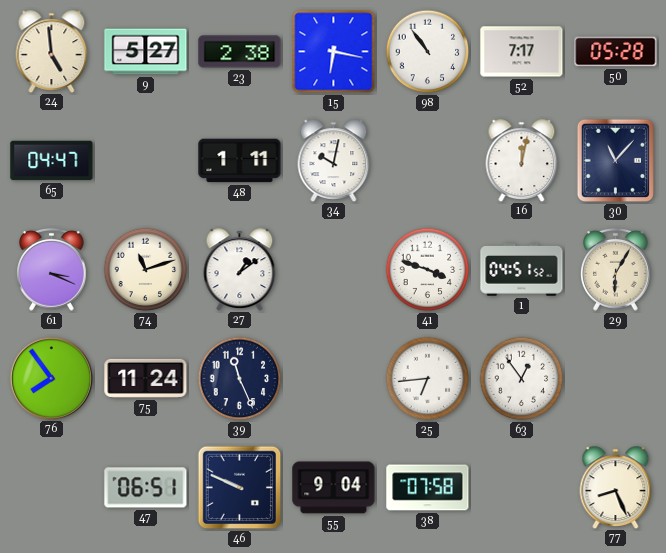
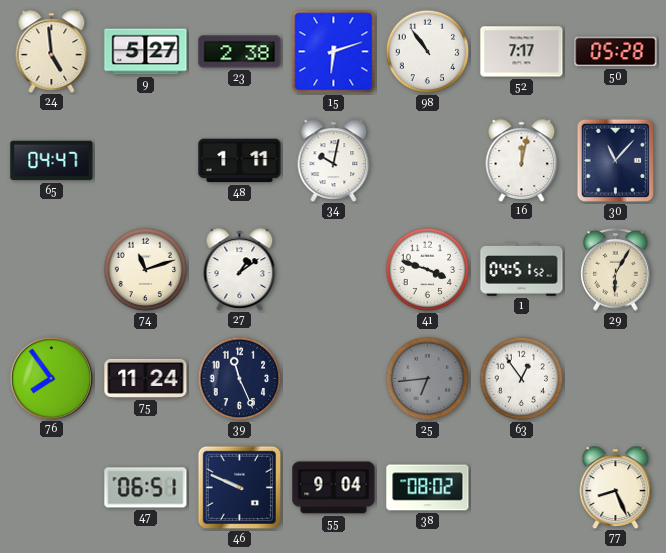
15: 6:17 -> 6:12
61: 3:19 -> none
25 dial: white -> grey
38: 07:58 -> 08:02
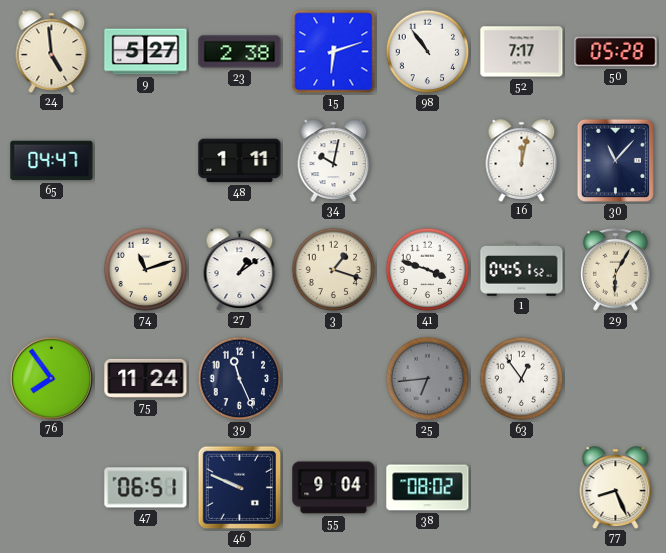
3: none -> 1:18
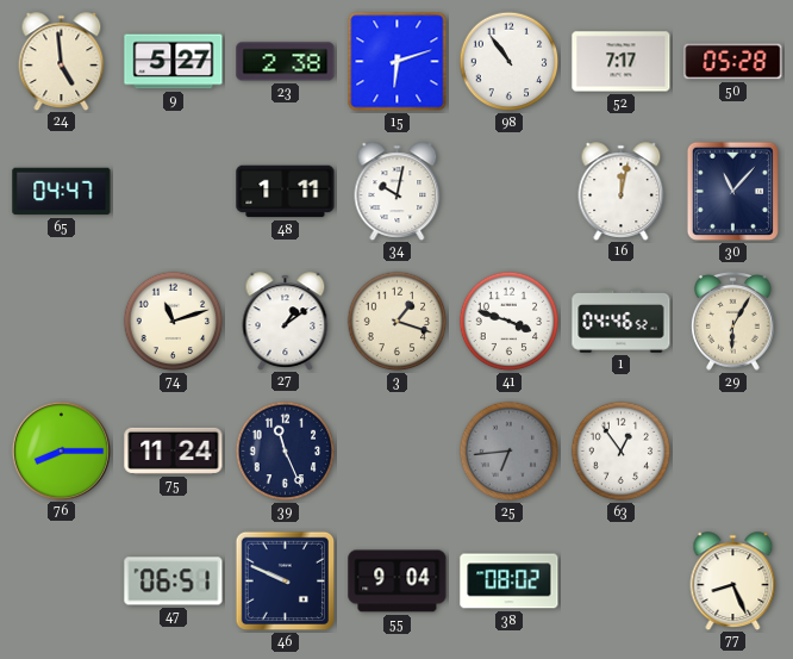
1: 04:51 -> 04:46
76: 7:54 -> 8:15
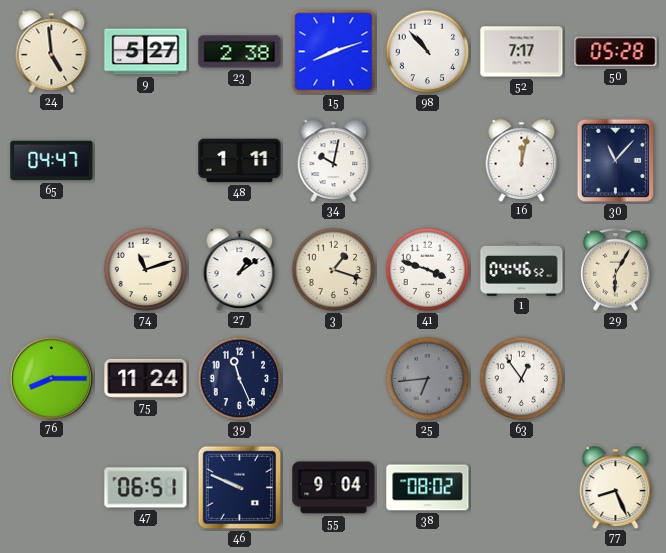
15: 6:12 -> 8:12
98: 10:54 -> 10:53
